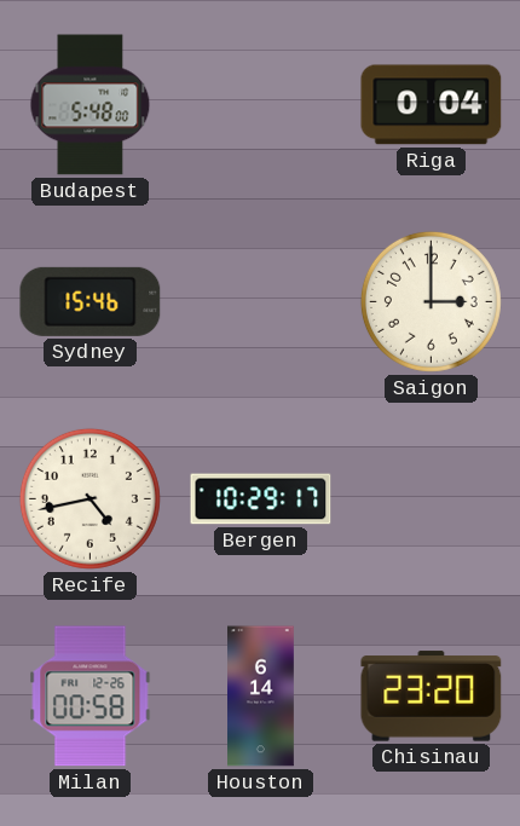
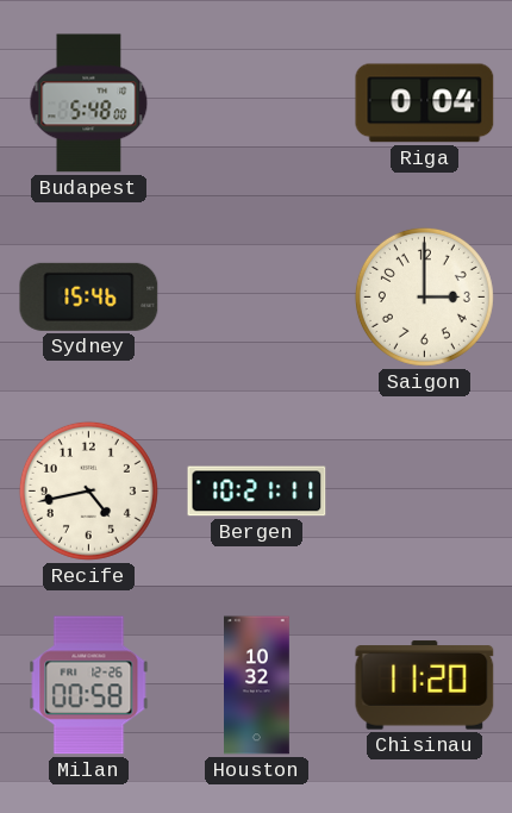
Bergen: 10:29 -> 10:21
Houston: 6:14 -> 10:32
Chisinau: 23:20 -> 11:20
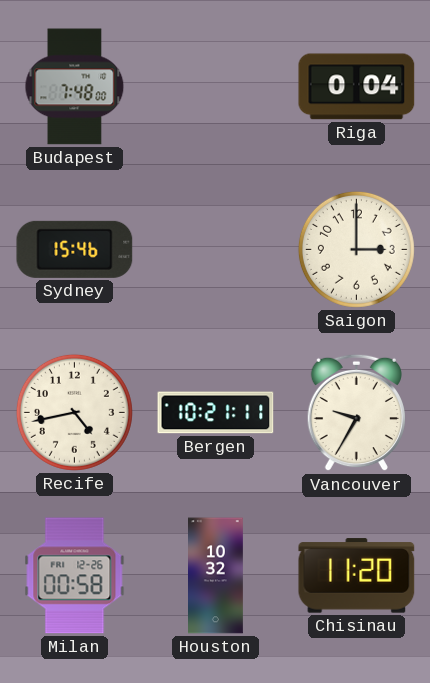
Budapest: 5:48 -> 7:48
Vancouver: none -> 9:35
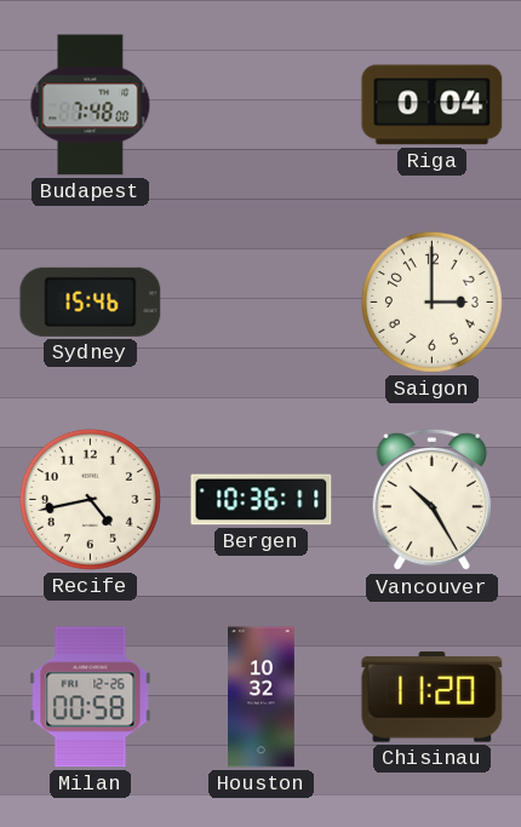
Bergen: 10:21 -> 10:36
Vancouver: 9:35 -> 10:25
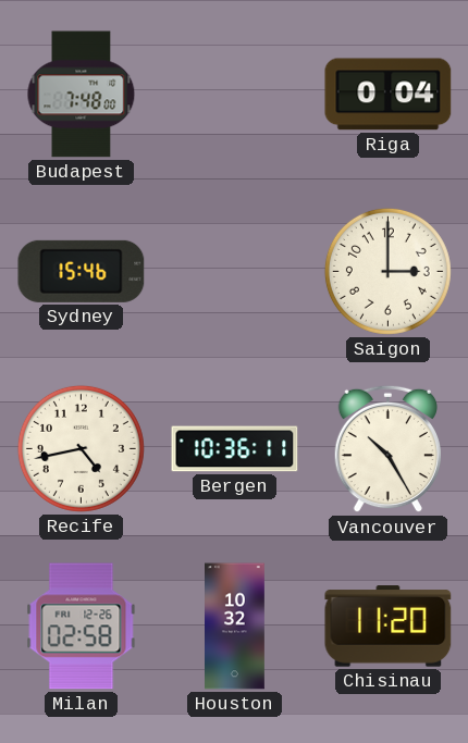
Milan: 00:58 -> 02:58
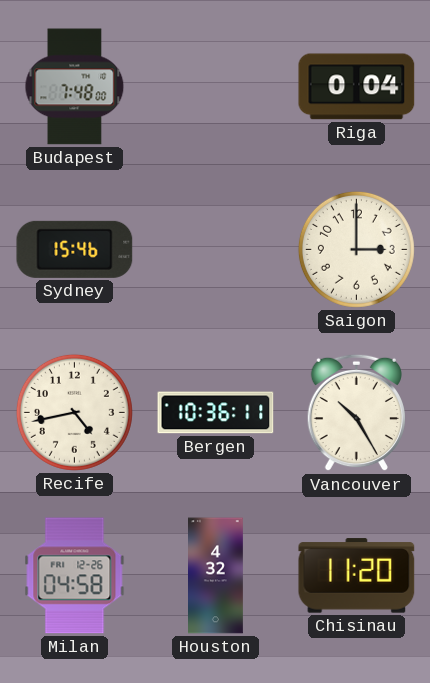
Milan: 02:58 -> 04:58
Houston: 10:32 -> 4:32
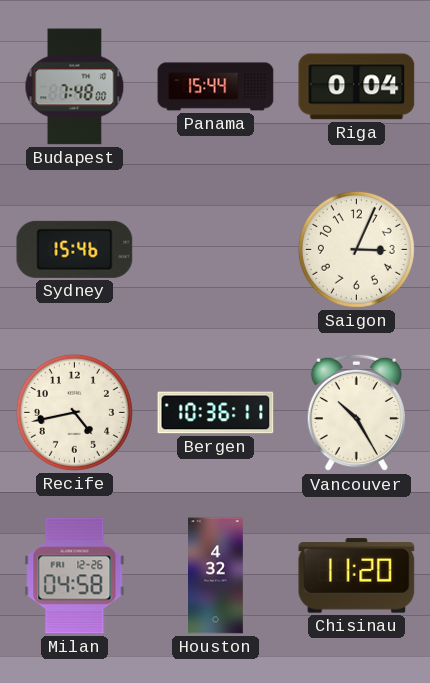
Panama: none -> 15:44
Saigon: 3:00 -> 3:04
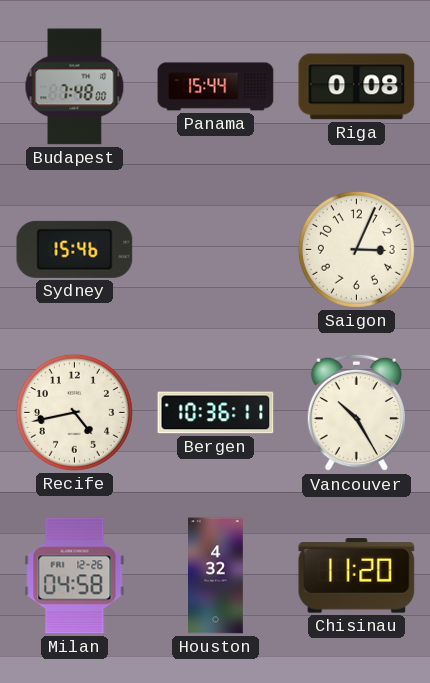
Riga: 0:04 -> 0:08
